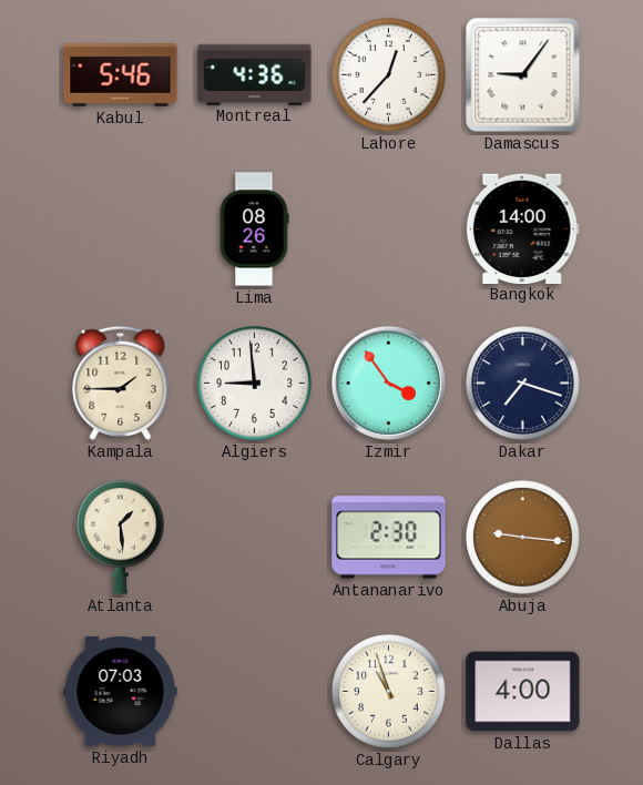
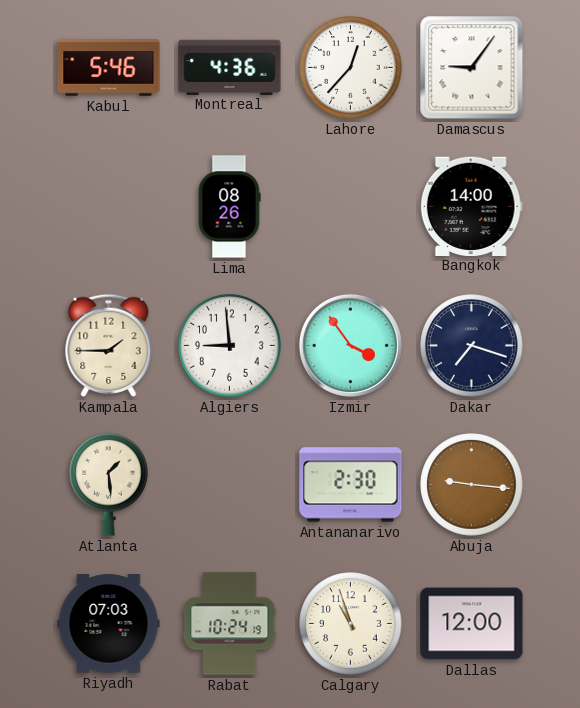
Rabat: none -> 10:24
Dallas: 4:00 -> 12:00
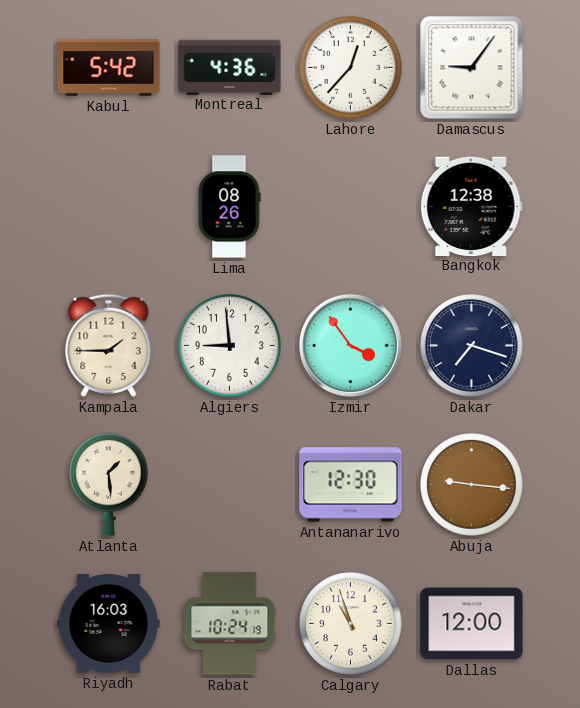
Kabul: 5:46 -> 5:42
Bangkok: 14:00 -> 12:38
Antananarivo: 2:30 -> 12:30
Riyadh: 07:03 -> 16:03
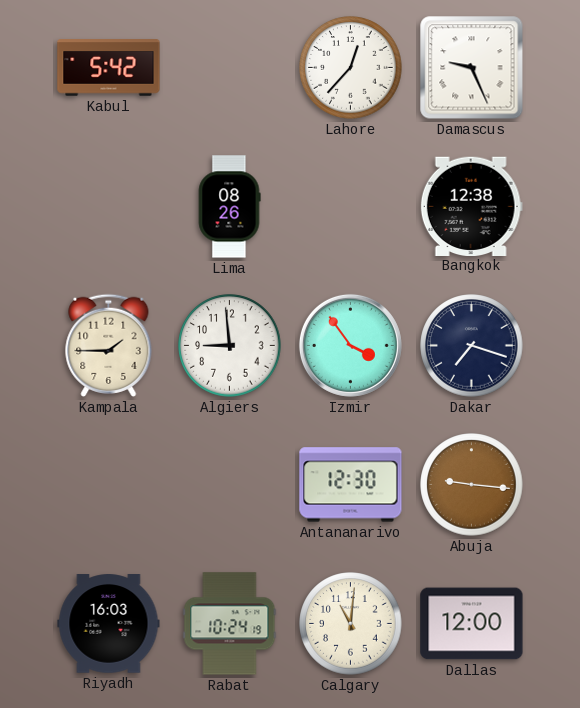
Montreal: 4:36 -> none
Damascus: 9:06 -> 9:26
Atlanta: 1:29 -> none
Calgary: 10:57 -> 11:01
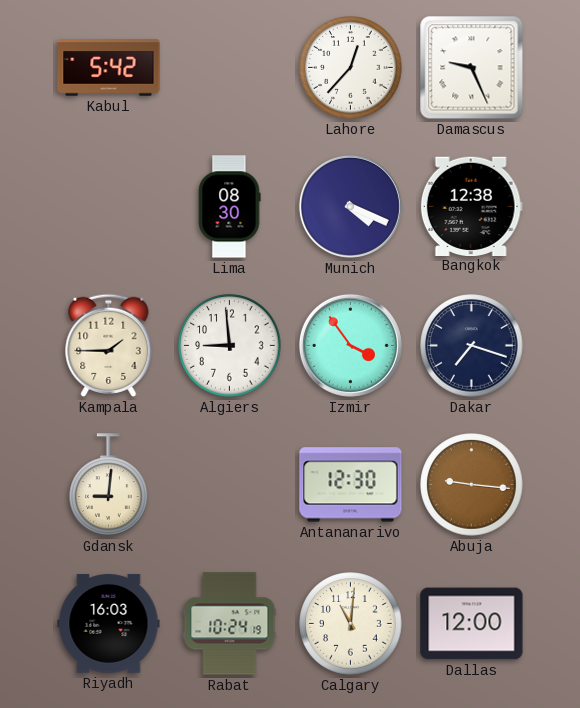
Lima: 08:26 -> 08:30
Munich: none -> 4:19
Gdansk: none -> 9:01
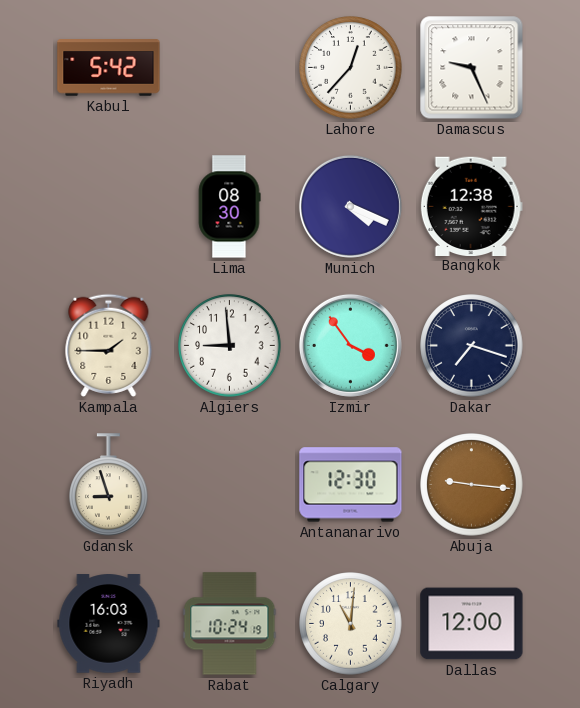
Gdansk: 9:01 -> 8:57
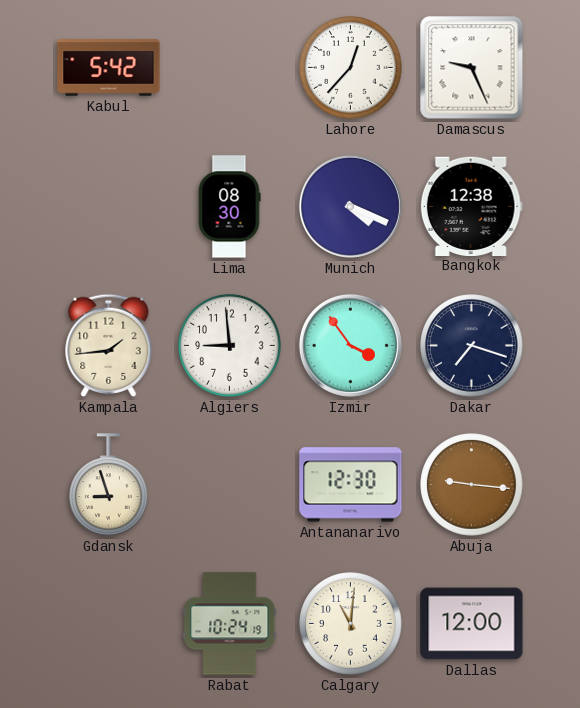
Kampala: 1:45 -> 1:44
Riyadh: 16:03 -> none
